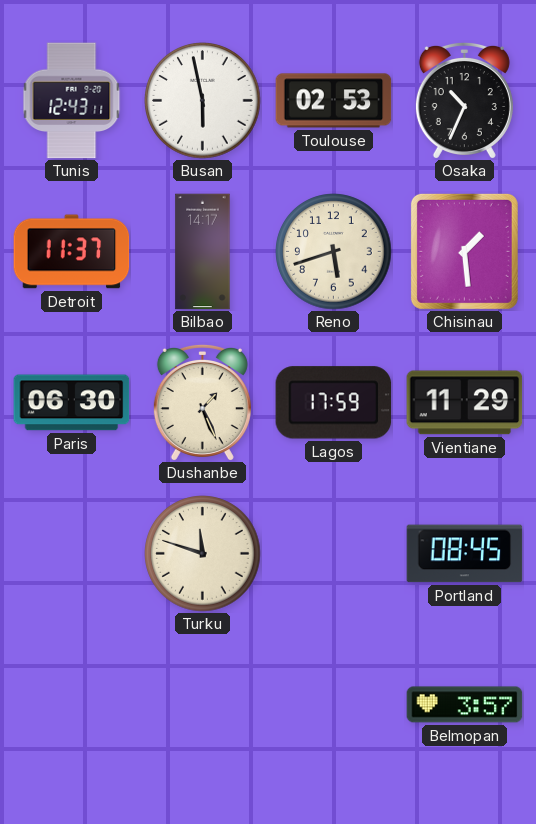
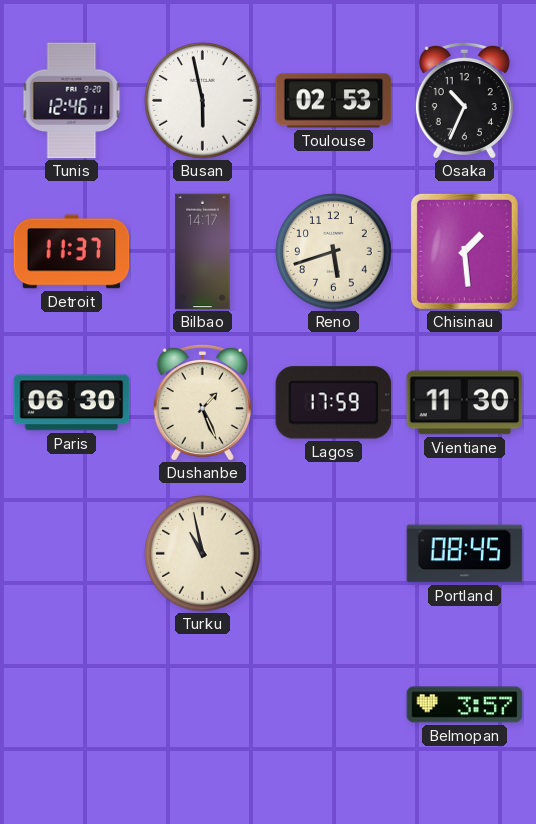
Tunis: 12:43 -> 12:46
Vientiane: 11:29 -> 11:30
Turku: 11:48 -> 10:58
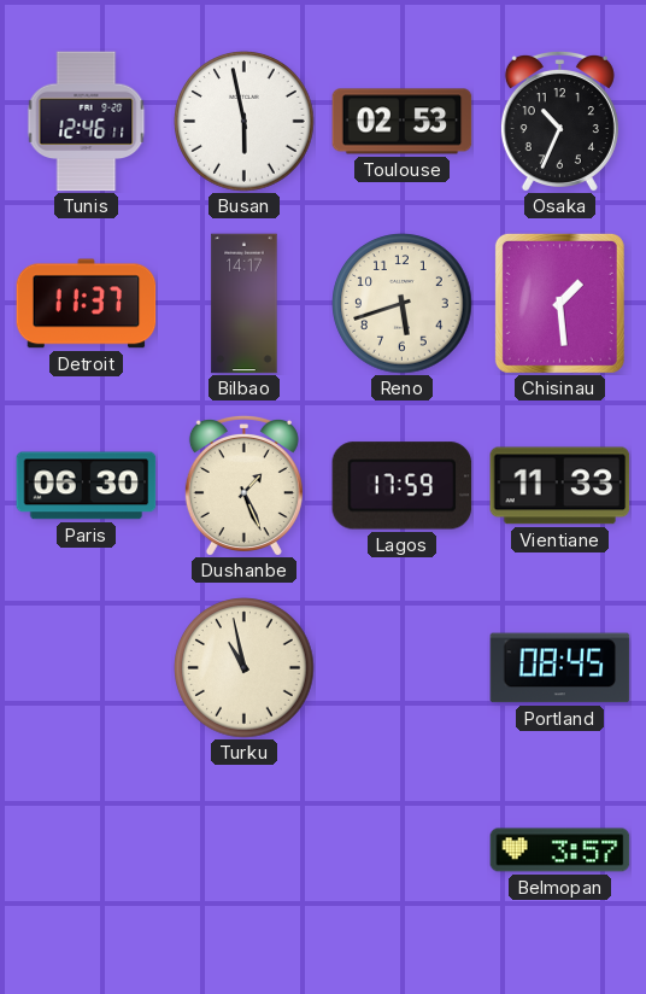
Vientiane: 11:30 -> 11:33
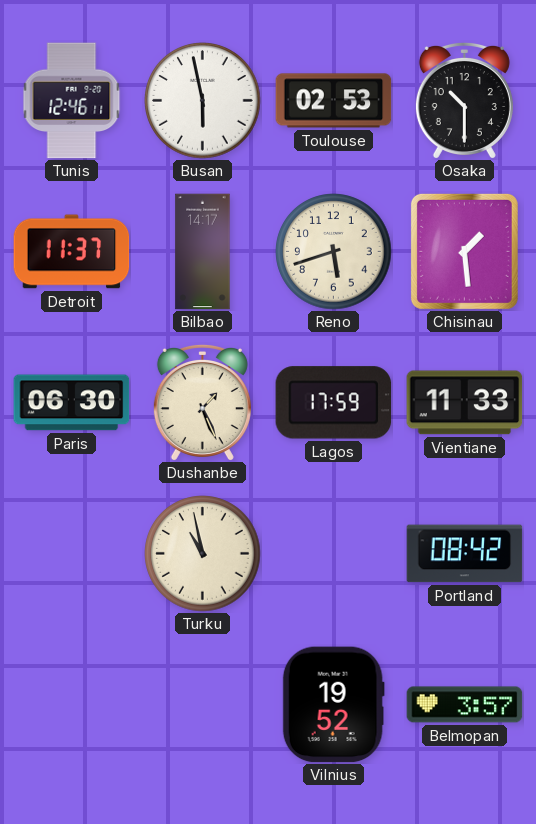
Osaka: 10:34 -> 10:30
Portland: 08:45 -> 08:42
Vilnius: none -> 19:52
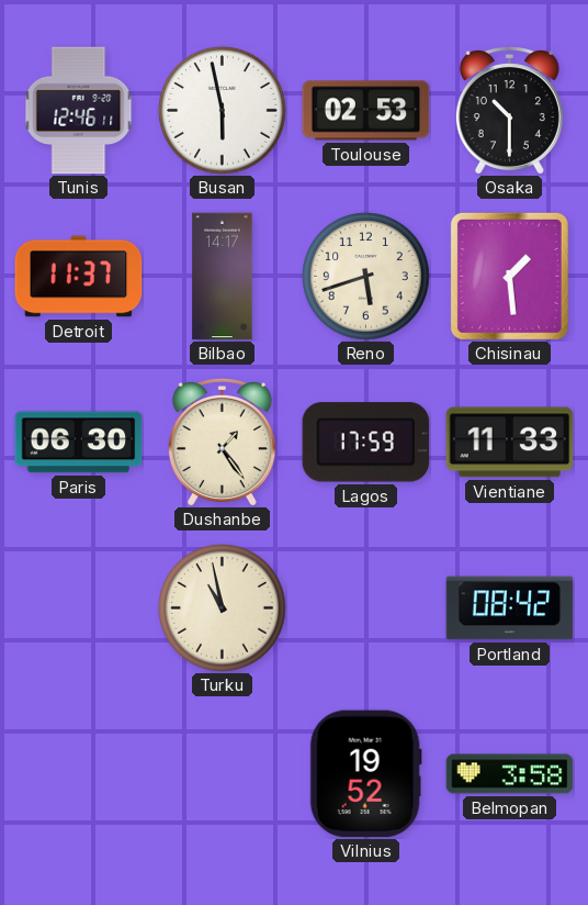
Dushanbe: 1:26 -> 1:24
Belmopan: 3:57 -> 3:58
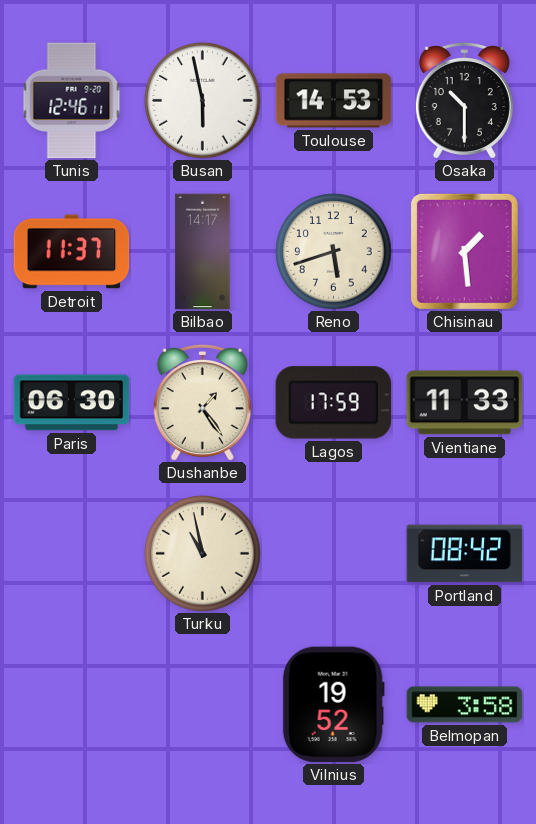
Toulouse: 02:53 -> 14:53
